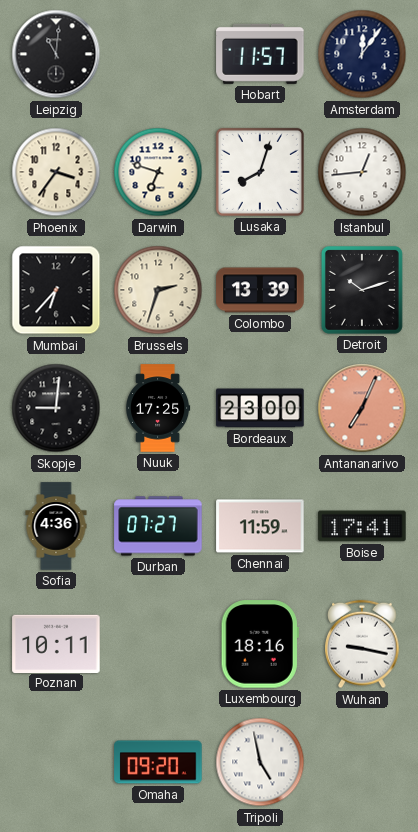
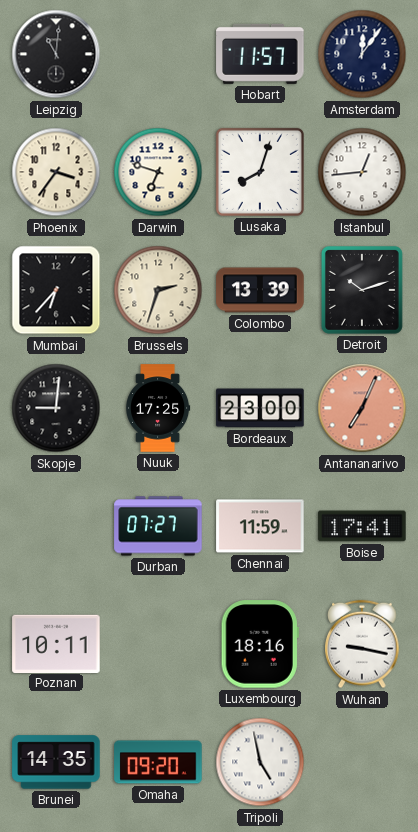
Sofia: 4:36 -> none
Brunei: none -> 14:35
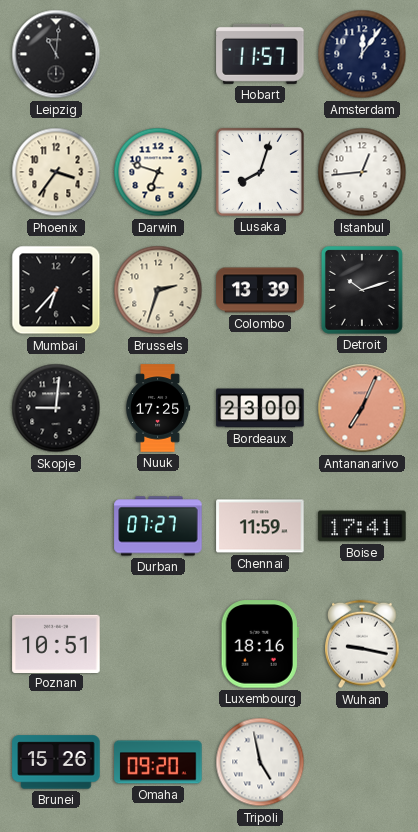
Poznan: 10:11 -> 10:51
Brunei: 14:35 -> 15:26
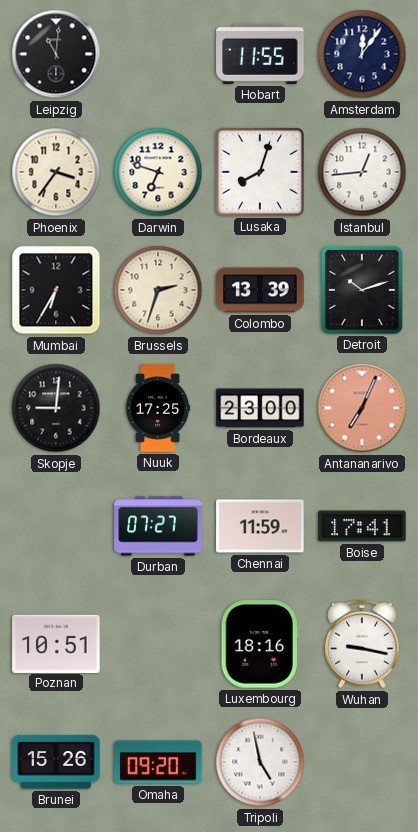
Hobart: 11:57 -> 11:55
Mumbai: 6:37 -> 6:35
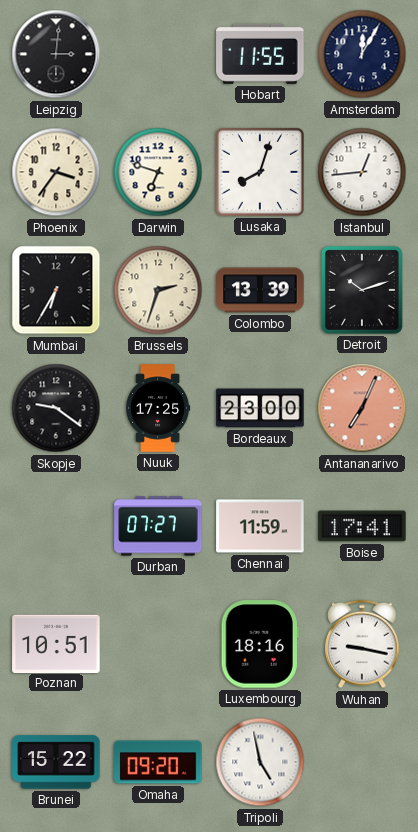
Leipzig: 11:01 -> 3:01
Amsterdam: 12:06 -> 12:05
Skopje: 9:01 -> 9:21
Brunei: 15:26 -> 15:22
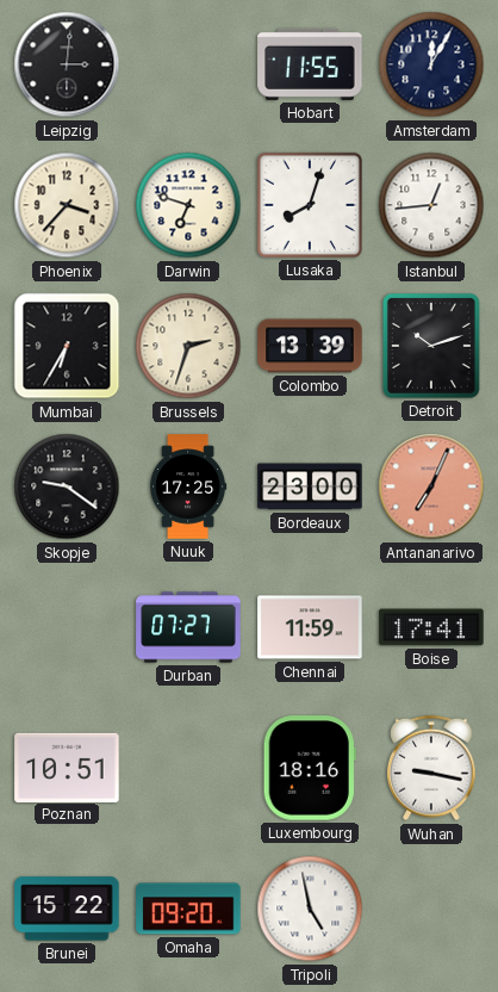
Phoenix: 3:36 -> 3:37
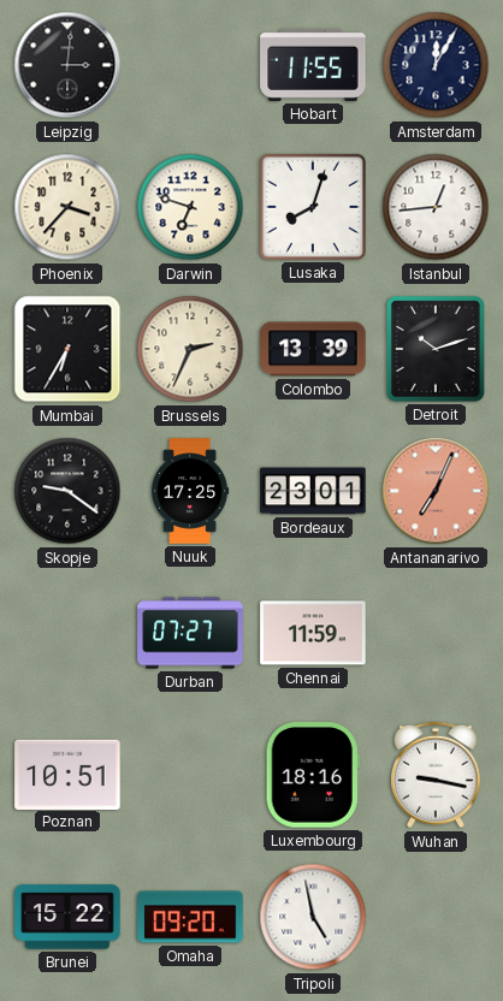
Brussels: 2:33 -> 2:34
Bordeaux: 23:00 -> 23:01
Boise: 17:41 -> none
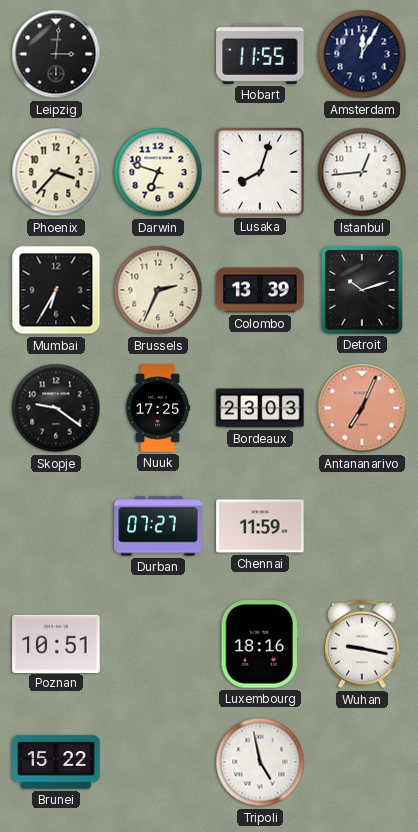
Bordeaux: 23:01 -> 23:03
Omaha: 09:20 -> none
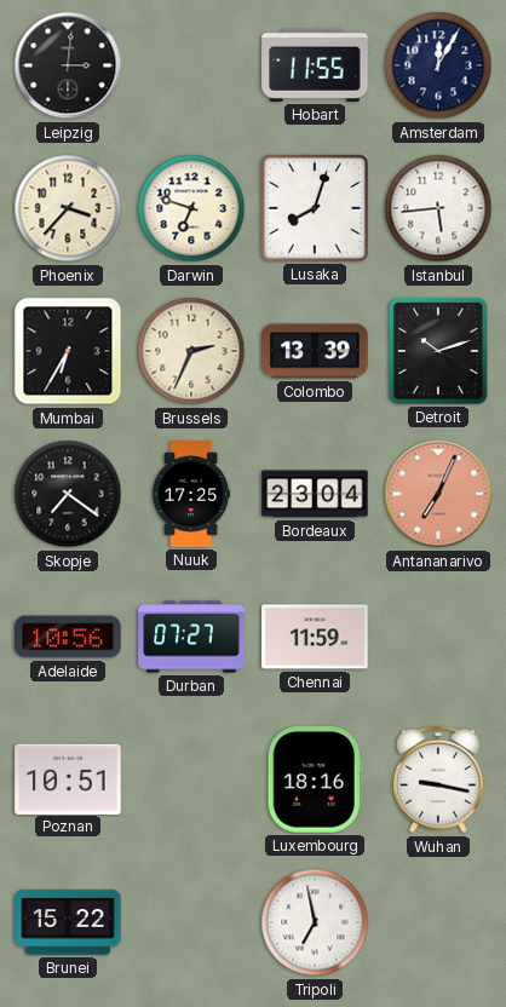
Istanbul: 12:44 -> 5:44
Skopje: 9:21 -> 7:21
Bordeaux: 23:03 -> 23:04
Adelaide: none -> 10:56
Tripoli: 4:58 -> 6:58
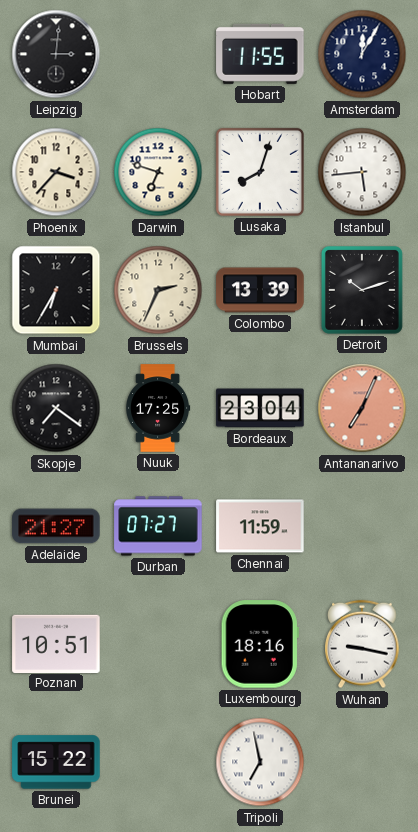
Adelaide: 10:56 -> 21:27
